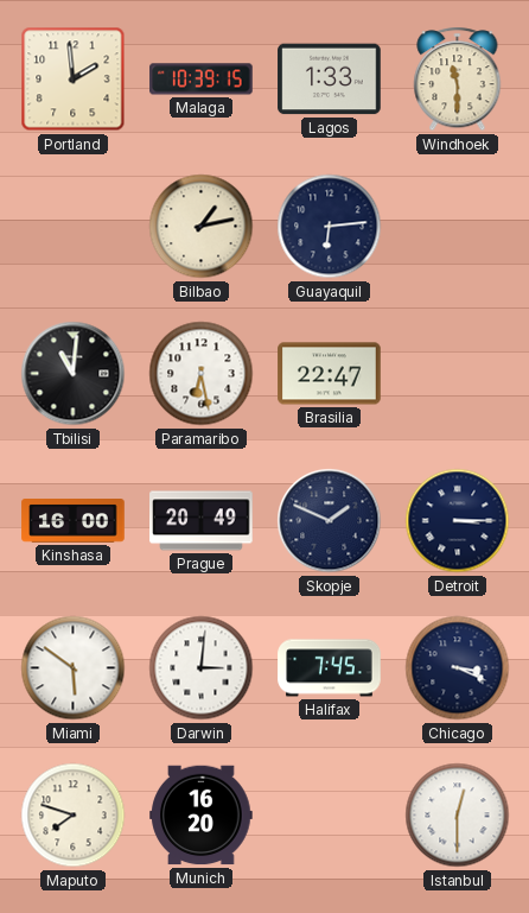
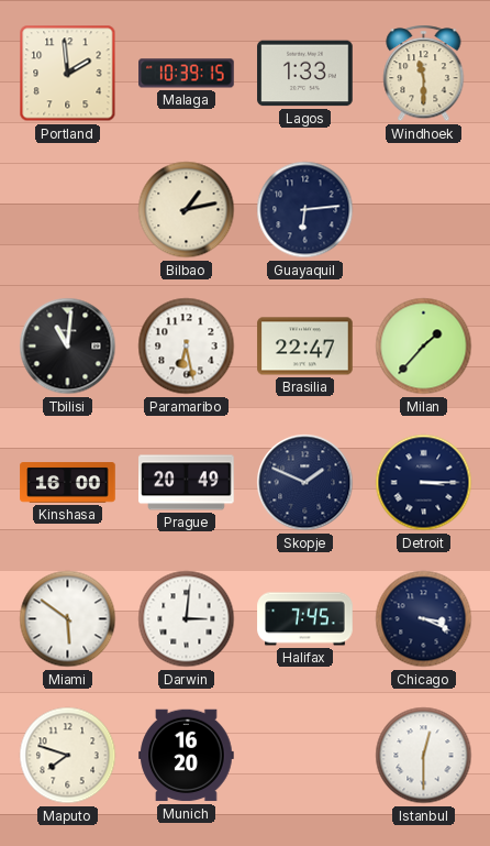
Milan: none -> 1:37
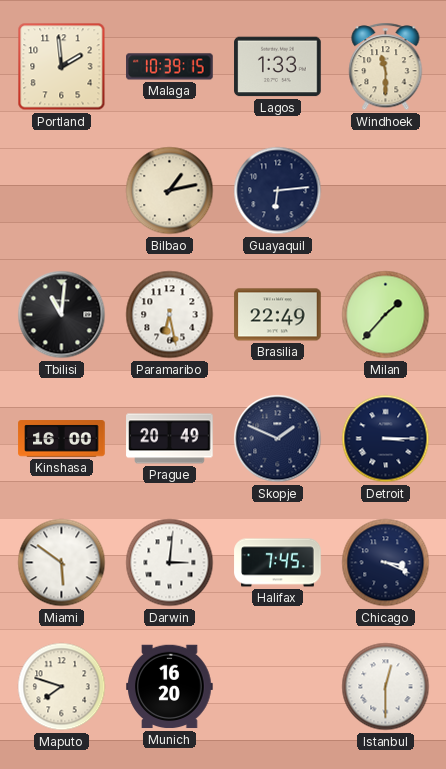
Brasilia: 22:47 -> 22:49
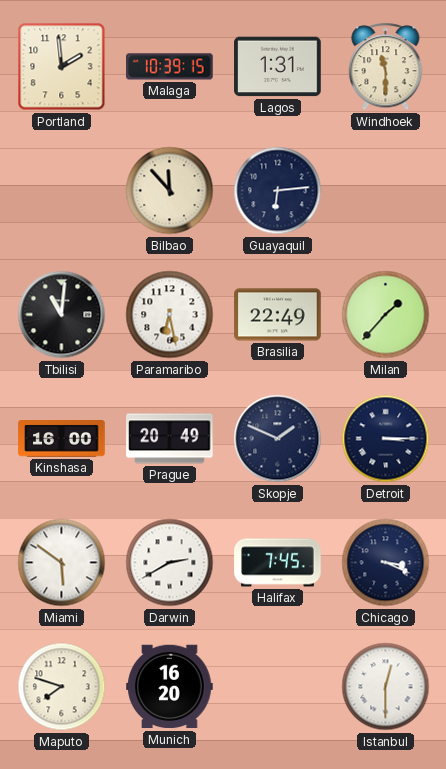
Lagos: 1:33 -> 1:31
Bilbao: 1:13 -> 11:53
Darwin: 3:01 -> 2:40
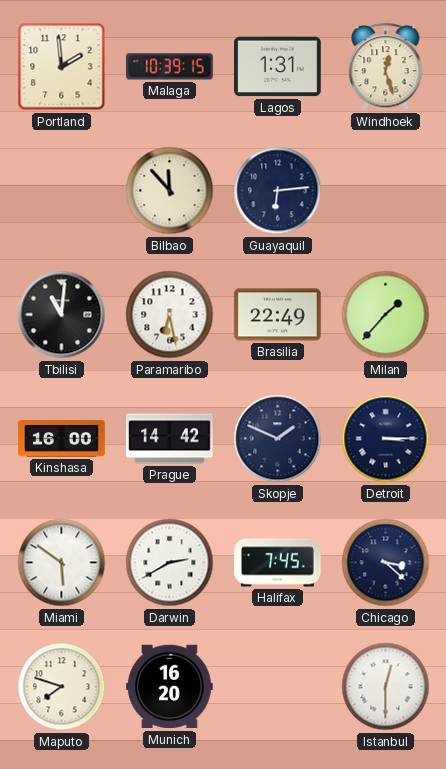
Windhoek: 11:30 -> 12:27
Prague: 20:49 -> 14:42
Chicago: 3:19 -> 3:22
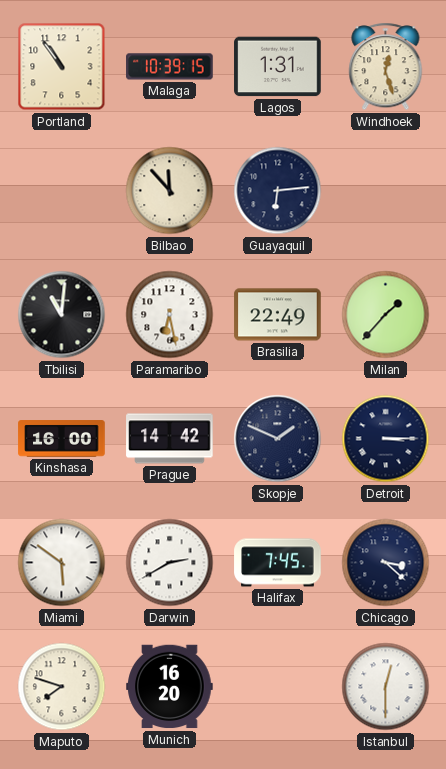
Portland: 1:59 -> 10:54
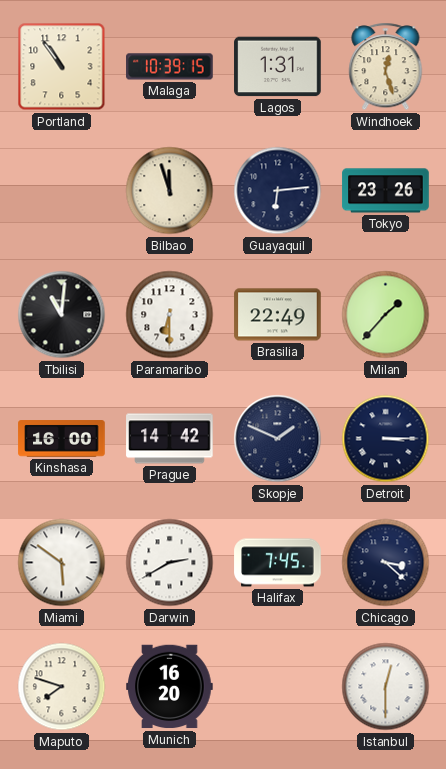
Bilbao: 11:53 -> 11:57
Tokyo: none -> 23:26
Paramaribo: 6:28 -> 6:30
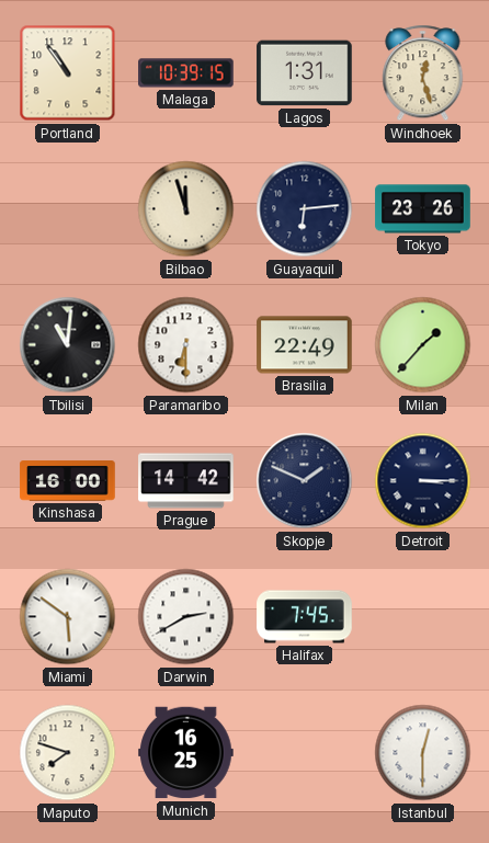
Chicago: 3:22 -> none
Munich: 16:20 -> 16:25
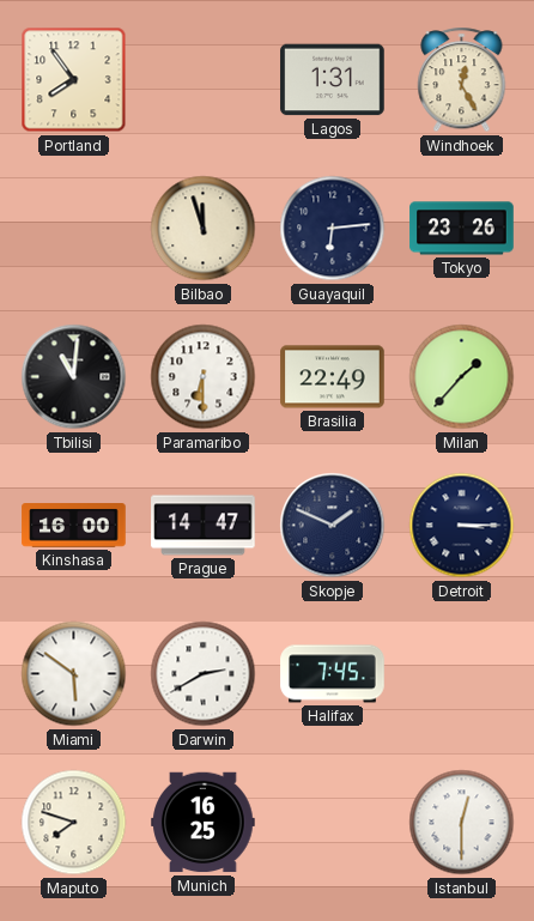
Portland: 10:54 -> 7:54
Malaga: 10:39 -> none
Windhoek: 12:27 -> 12:25
Prague: 14:42 -> 14:47
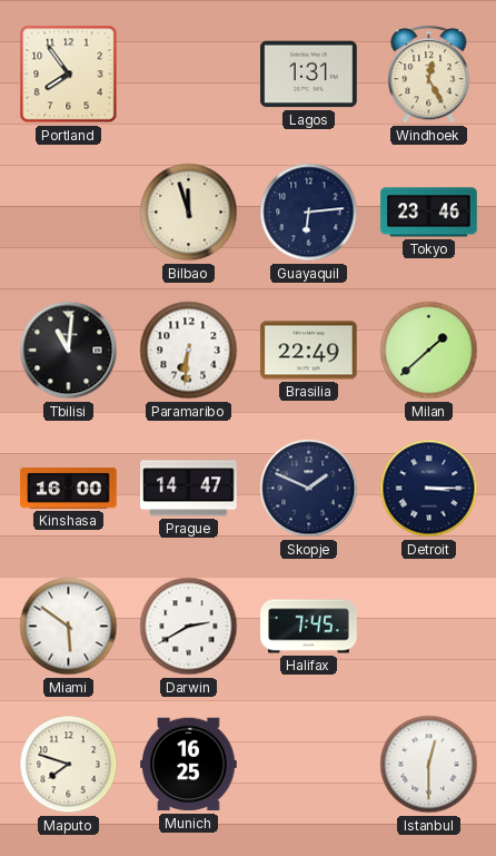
Tokyo: 23:26 -> 23:46
Paramaribo: 6:30 -> 6:31
Milan: 1:37 -> 1:38
